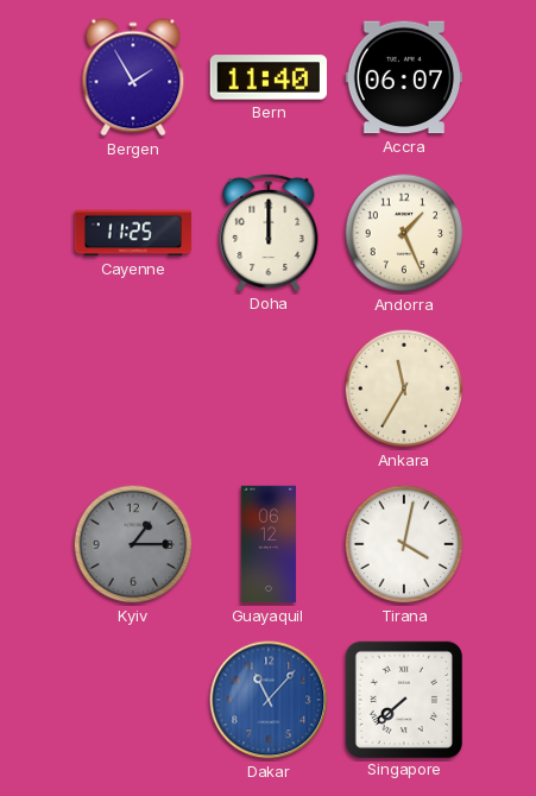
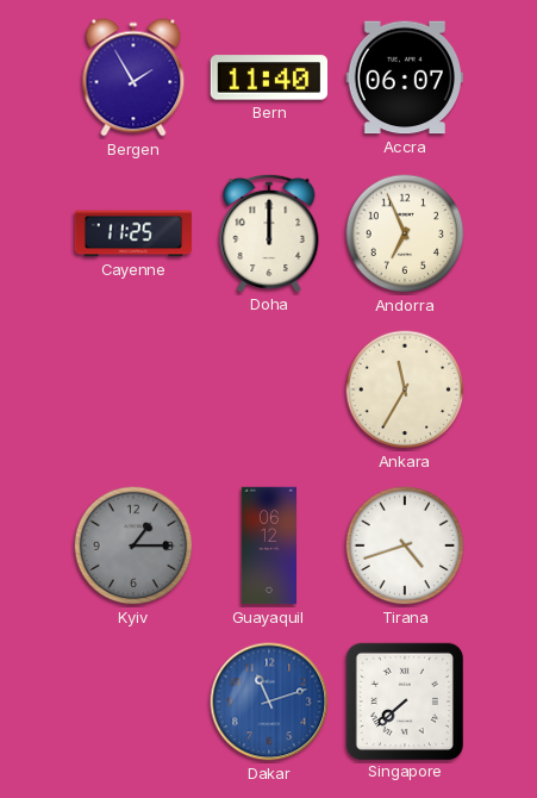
Andorra: 1:26 -> 6:56
Tirana: 4:02 -> 4:42
Dakar: 11:07 -> 11:12
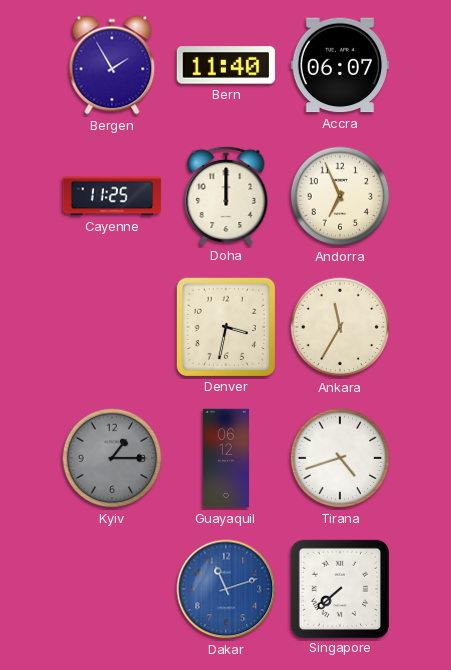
Denver: none -> 3:32
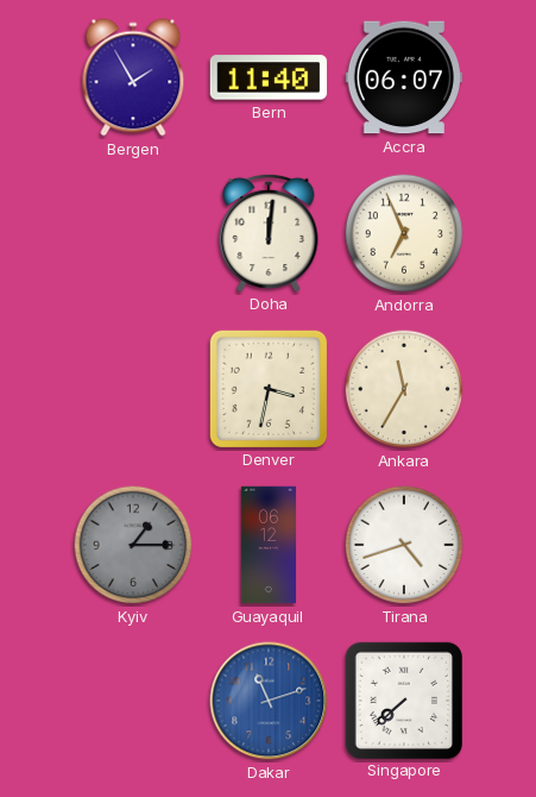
Cayenne: 11:25 -> none
Doha: 12:00 -> 12:01
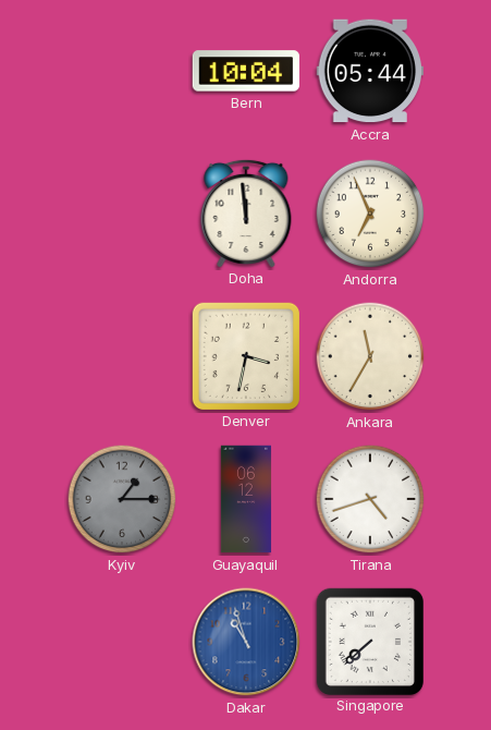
Bergen: 1:55 -> none
Bern: 11:40 -> 10:04
Accra: 06:07 -> 05:44
Doha: 12:01 -> 11:59
Dakar: 11:12 -> 10:57
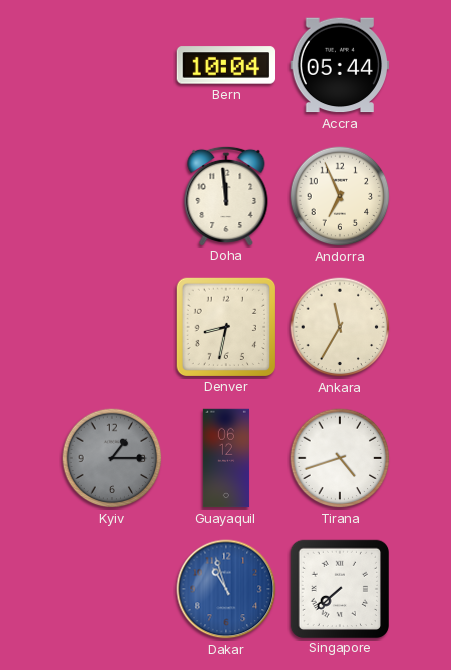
Denver: 3:32 -> 8:32
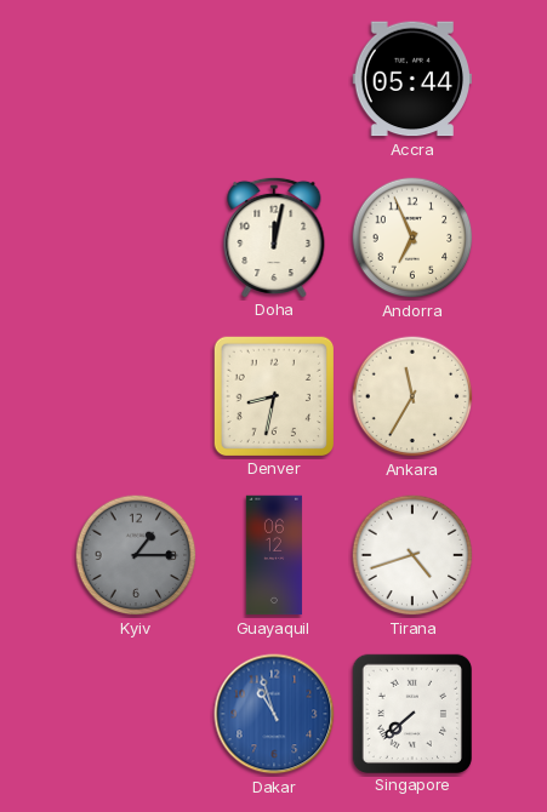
Bern: 10:04 -> none
Doha: 11:59 -> 12:02
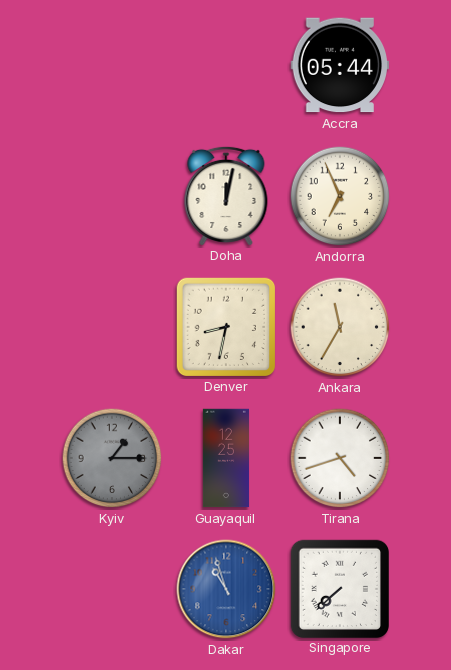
Guayaquil: 06:12 -> 12:25
